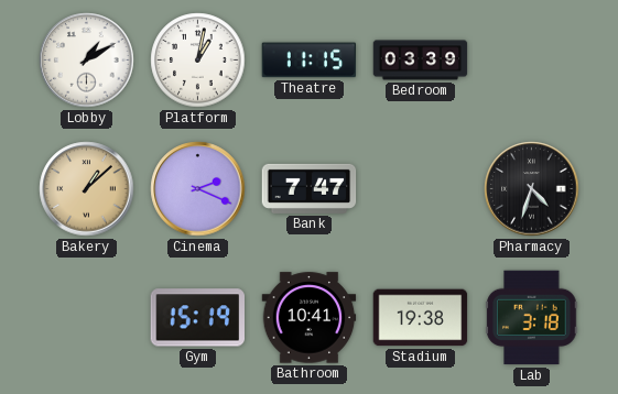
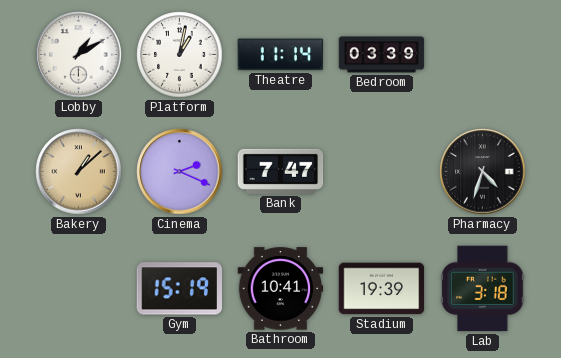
Theatre: 11:15 -> 11:14
Stadium: 19:38 -> 19:39
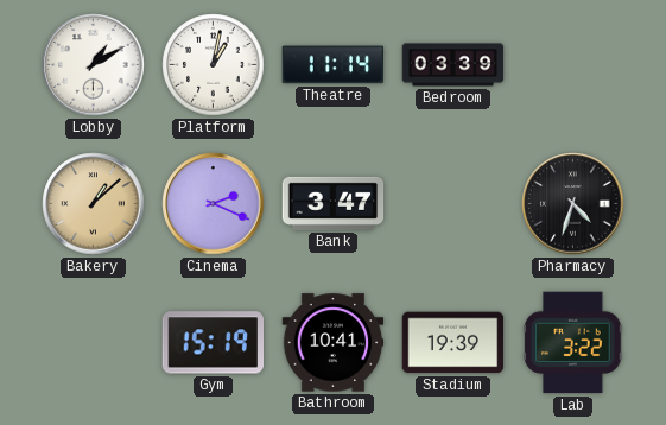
Bank: 7:47 -> 3:47
Lab: 3:18 -> 3:22
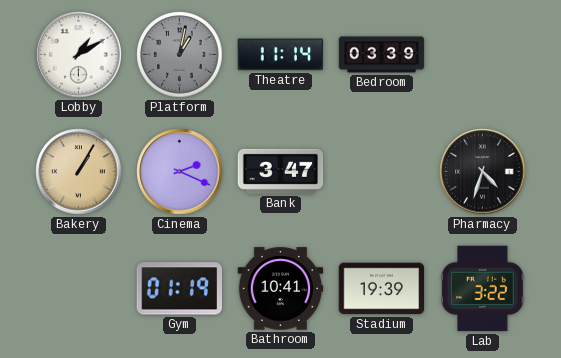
Platform dial: white -> grey
Bakery: 1:08 -> 1:05
Gym: 15:19 -> 01:19
